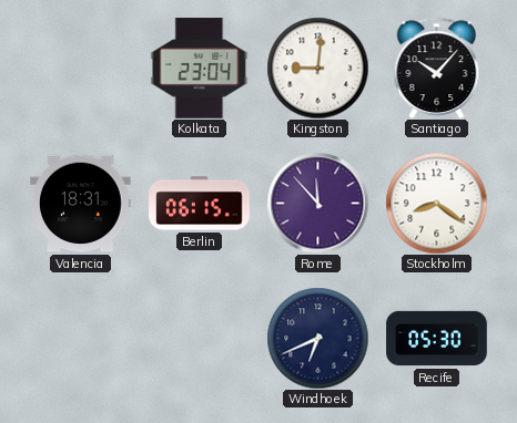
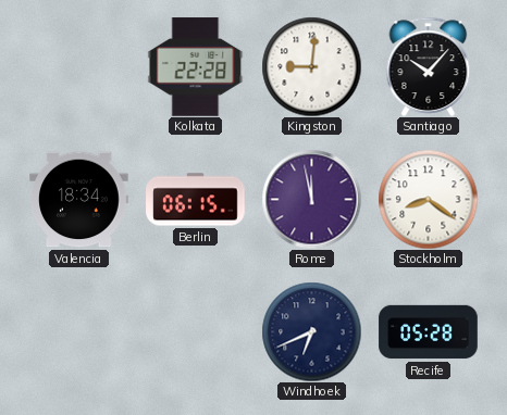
Kolkata: 23:04 -> 22:28
Valencia: 18:31 -> 18:34
Rome: 11:53 -> 11:58
Recife: 05:30 -> 05:28
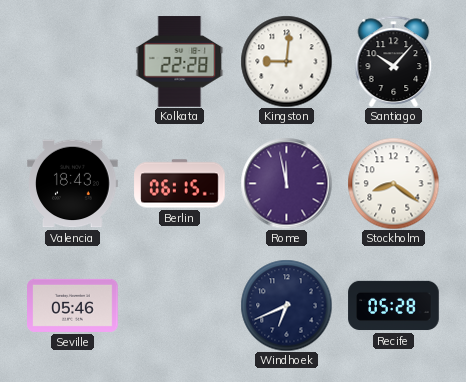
Valencia: 18:34 -> 18:43
Seville: none -> 05:46
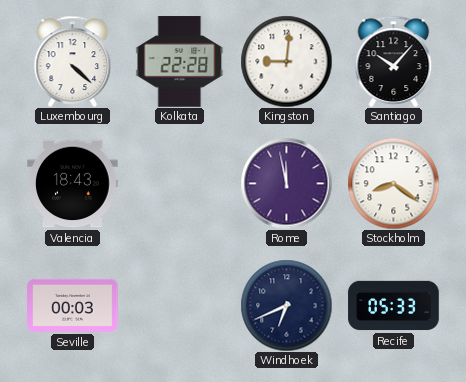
Luxembourg: none -> 4:22
Berlin: 06:15 -> none
Seville: 05:46 -> 00:03
Recife: 05:28 -> 05:33
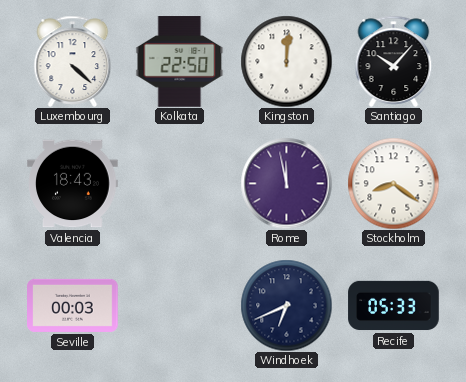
Kolkata: 22:28 -> 22:50
Kingston: 9:01 -> 12:01
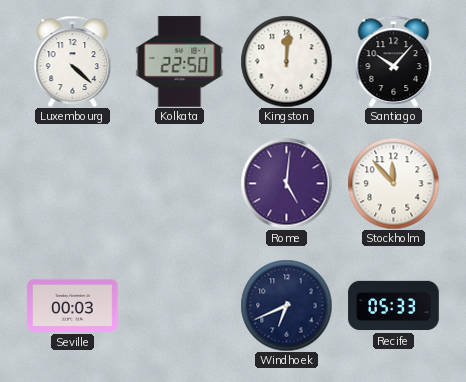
Valencia: 18:43 -> none
Rome: 11:58 -> 5:01
Stockholm: 8:21 -> 11:53
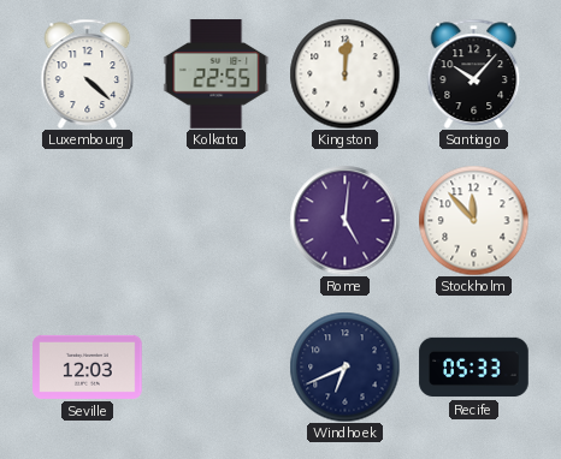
Kolkata: 22:50 -> 22:55
Seville: 00:03 -> 12:03
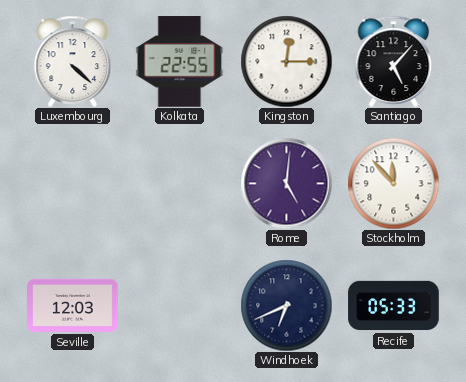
Kingston: 12:01 -> 12:15
Santiago: 10:07 -> 5:07
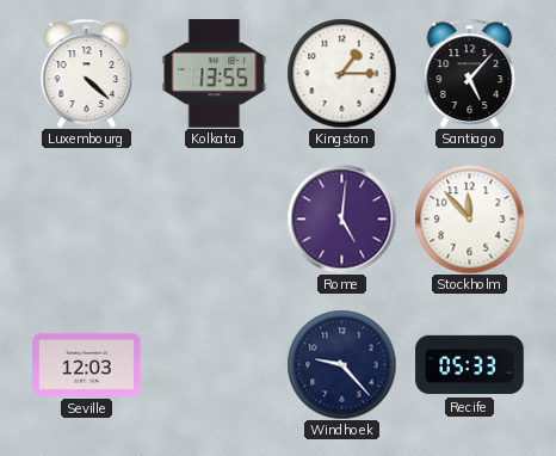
Kolkata: 22:55 -> 13:55
Kingston: 12:15 -> 1:15
Windhoek: 6:41 -> 9:23
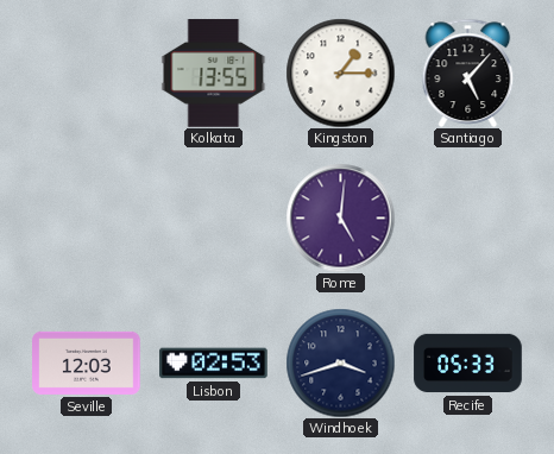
Luxembourg: 4:22 -> none
Stockholm: 11:53 -> none
Lisbon: none -> 02:53
Windhoek: 9:23 -> 3:42
